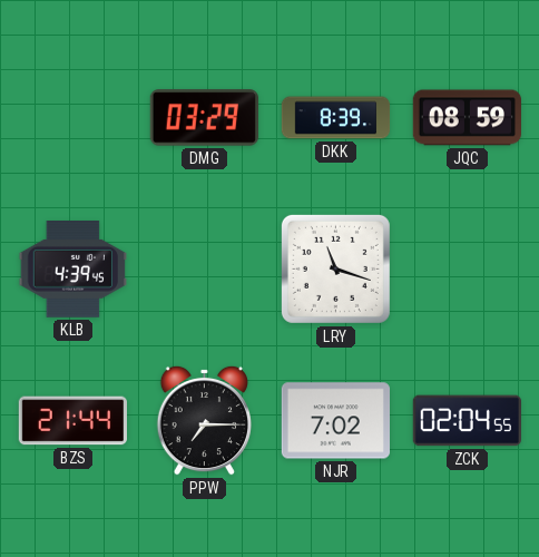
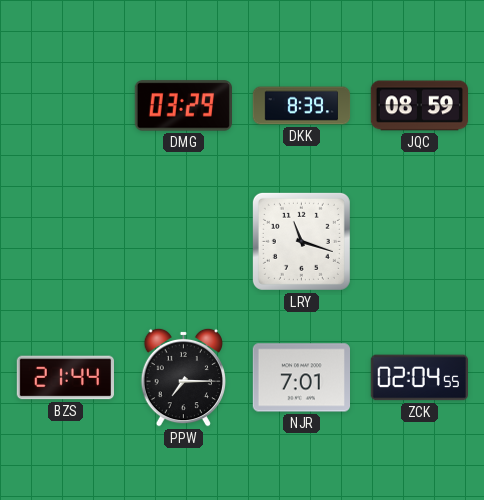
KLB: 4:39 -> none
NJR: 7:02 -> 7:01
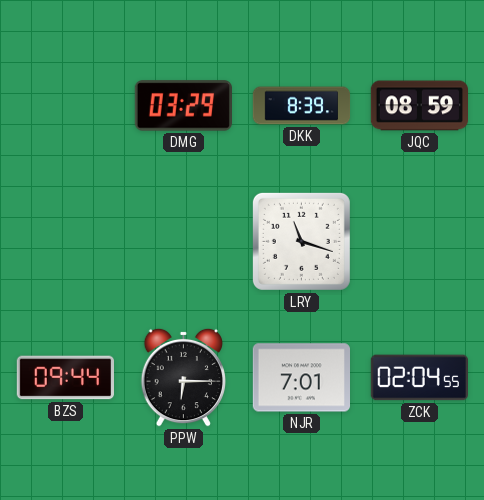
BZS: 21:44 -> 09:44
PPW: 7:15 -> 6:15
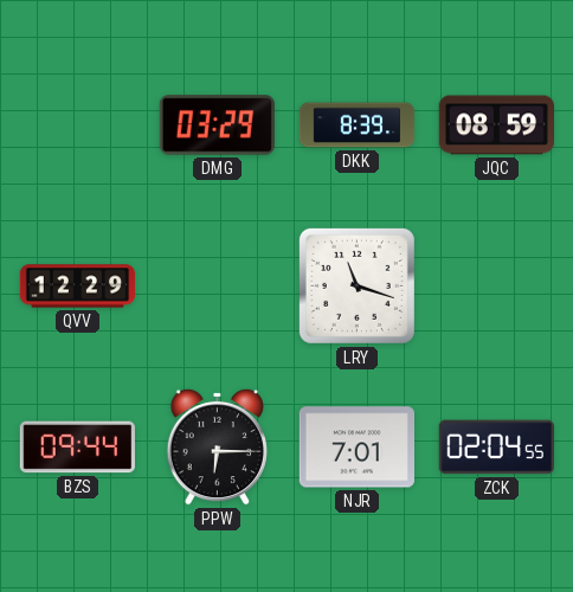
QVV: none -> 12:29
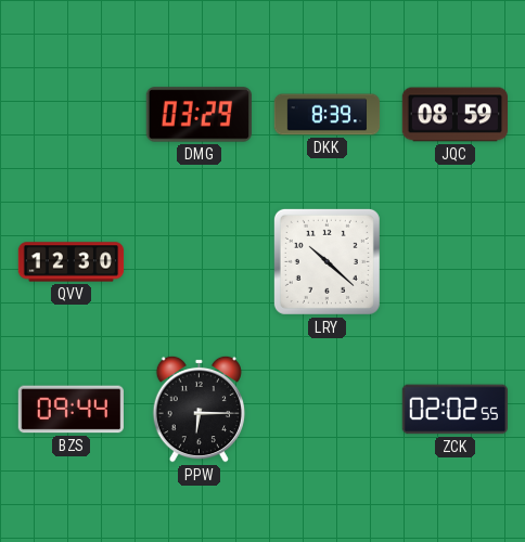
QVV: 12:29 -> 12:30
LRY: 11:18 -> 10:22
NJR: 7:01 -> none
ZCK: 02:04 -> 02:02
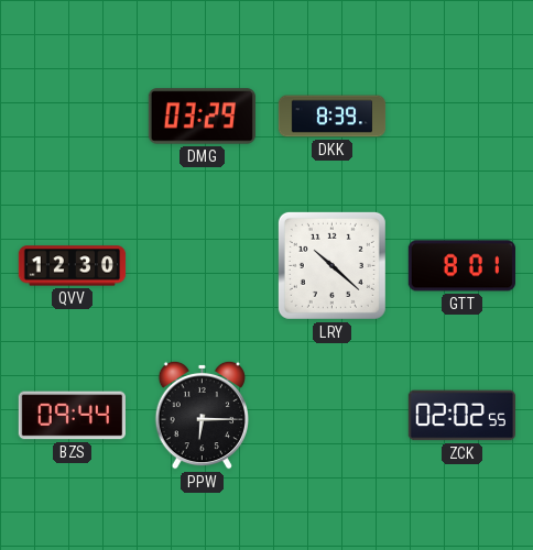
JQC: 08:59 -> none
GTT: none -> 8:01
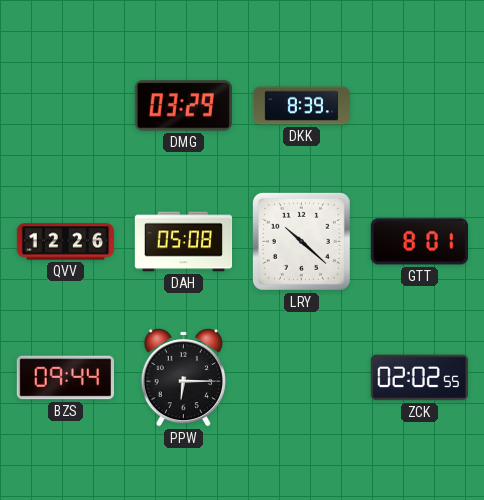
QVV: 12:30 -> 12:26
DAH: none -> 05:08
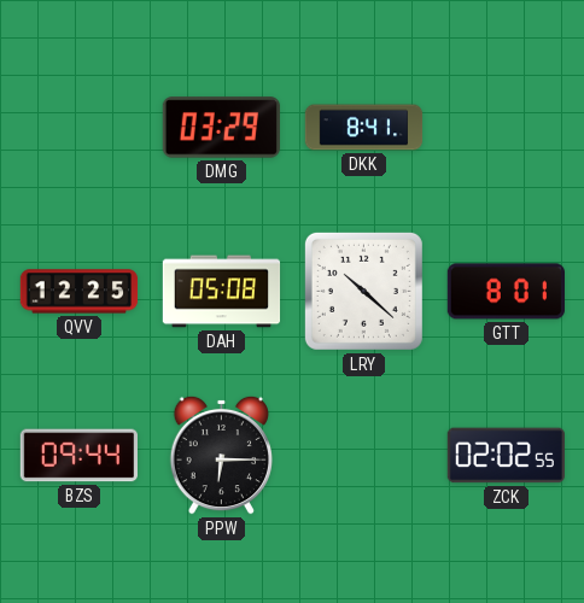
DKK: 8:39 -> 8:41
QVV: 12:26 -> 12:25
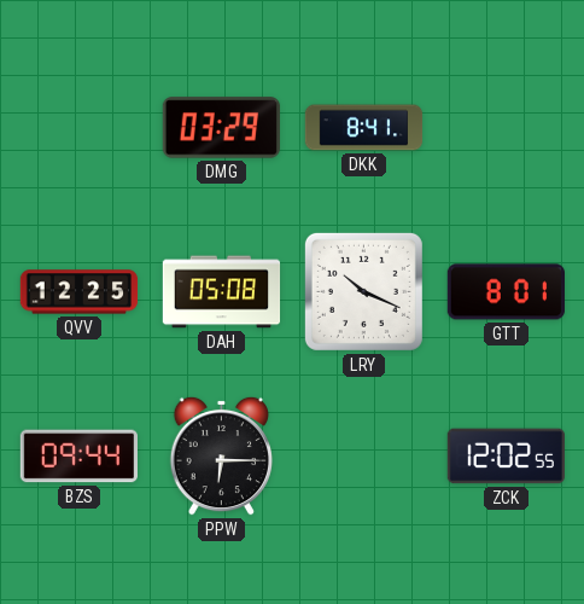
LRY: 10:22 -> 10:19
ZCK: 02:02 -> 12:02
